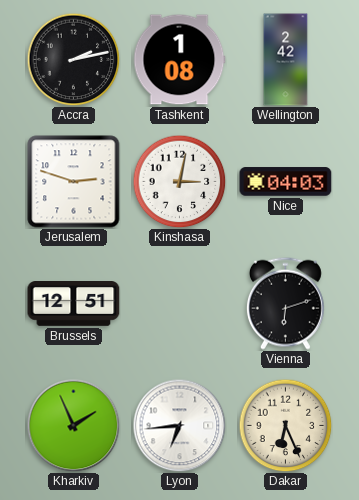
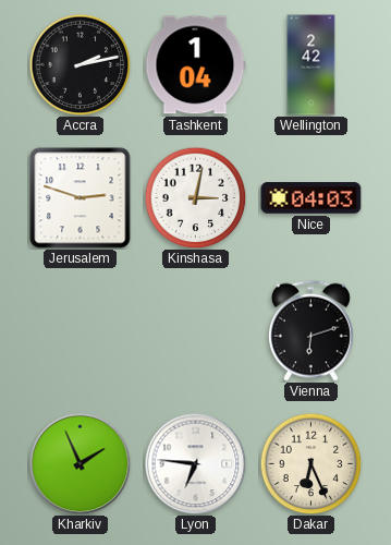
Tashkent: 1:08 -> 1:04
Brussels: 12:51 -> none
Lyon: 6:44 -> 6:46
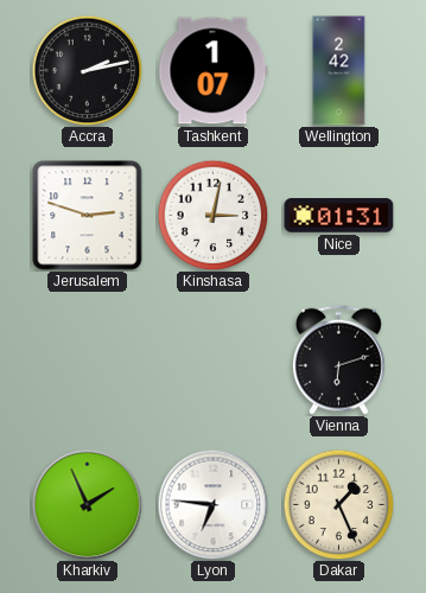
Tashkent: 1:04 -> 1:07
Nice: 04:03 -> 01:31
Dakar: 6:26 -> 1:26
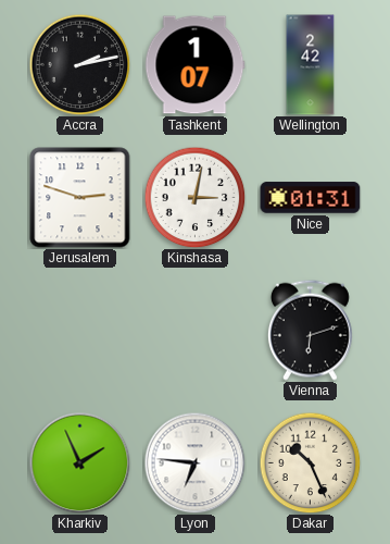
Dakar: 1:26 -> 10:26
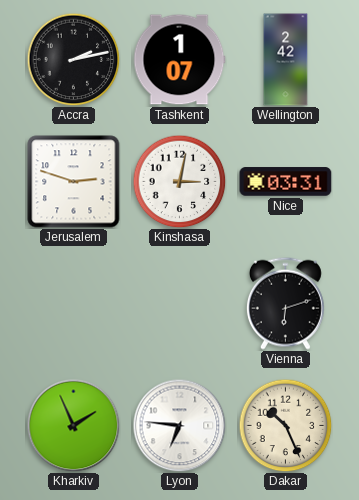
Nice: 01:31 -> 03:31
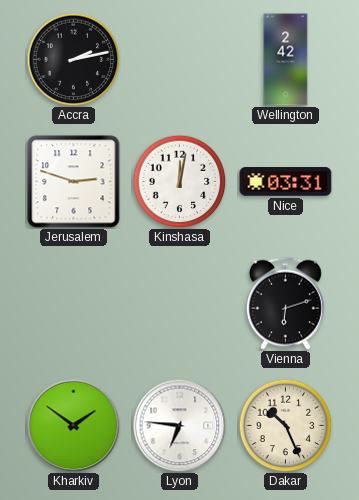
Tashkent: 1:07 -> none
Kinshasa: 3:02 -> 12:02
Kharkiv: 1:56 -> 1:51
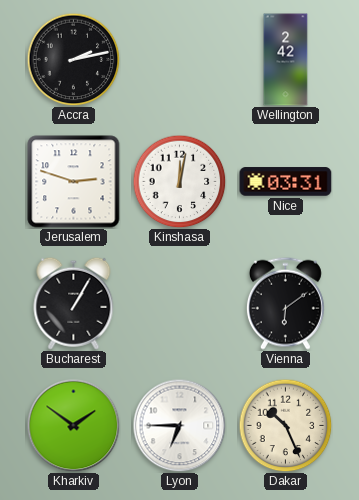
Bucharest: none -> 1:05
Vienna: 6:12 -> 6:09
Lyon: 6:46 -> 6:45
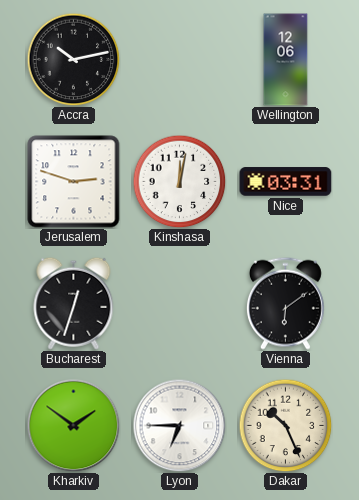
Accra: 2:13 -> 10:13
Wellington: 2:42 -> 12:06
Bucharest: 1:05 -> 12:33
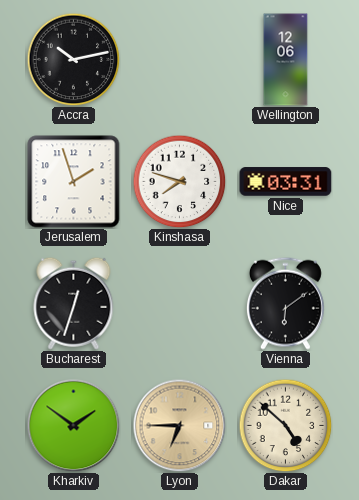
Jerusalem: 2:48 -> 1:57
Kinshasa: 12:02 -> 7:48
Lyon dial: white -> champagne
Dakar: 10:26 -> 4:52
